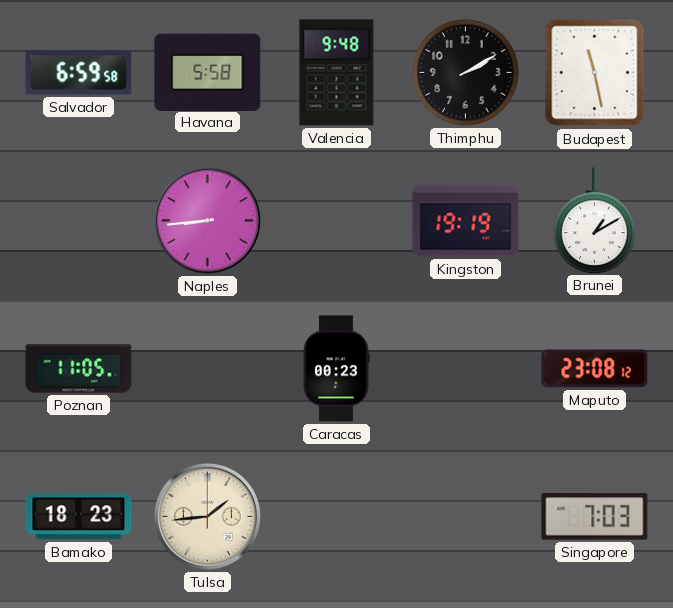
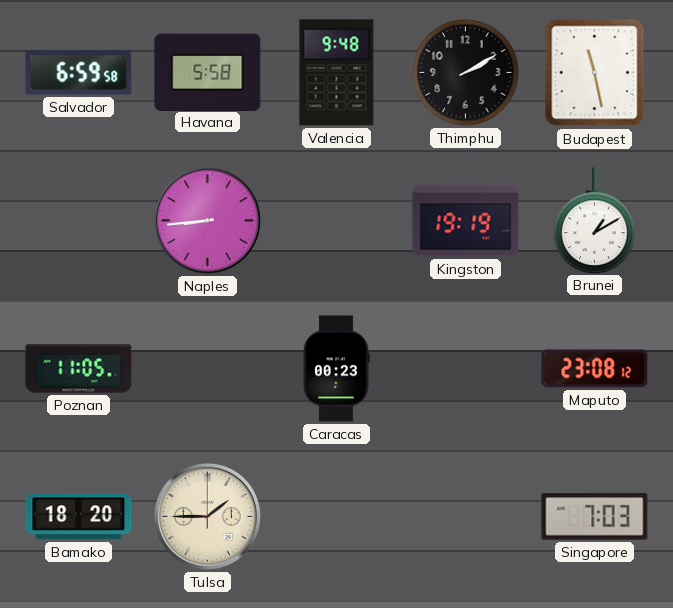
Bamako: 18:23 -> 18:20
Tulsa: 1:44 -> 1:45
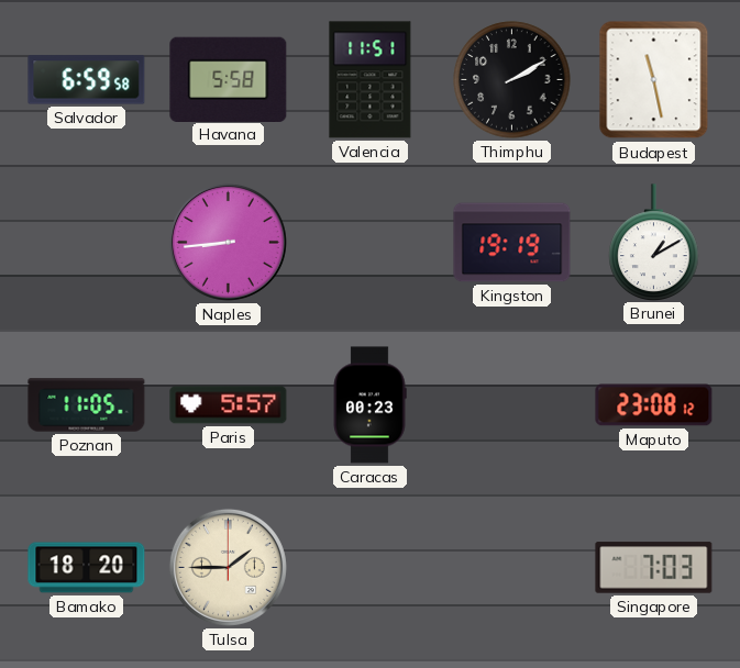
Valencia: 9:48 -> 11:51
Paris: none -> 5:57
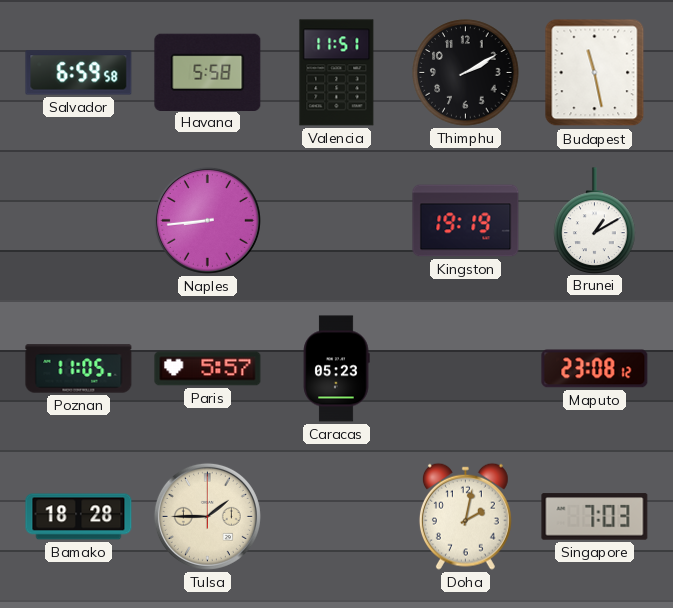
Caracas: 00:23 -> 05:23
Bamako: 18:20 -> 18:28
Doha: none -> 2:02
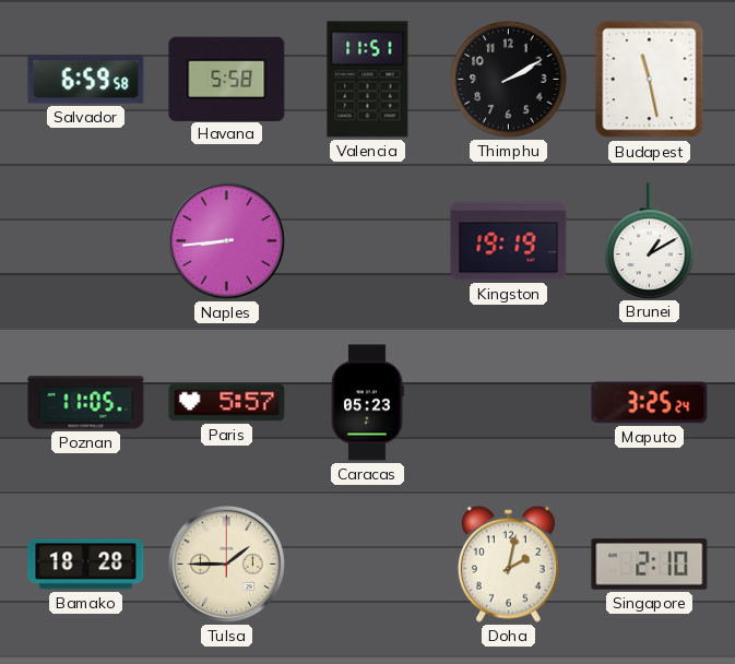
Maputo: 23:08 -> 3:25
Singapore: 7:03 -> 2:10
